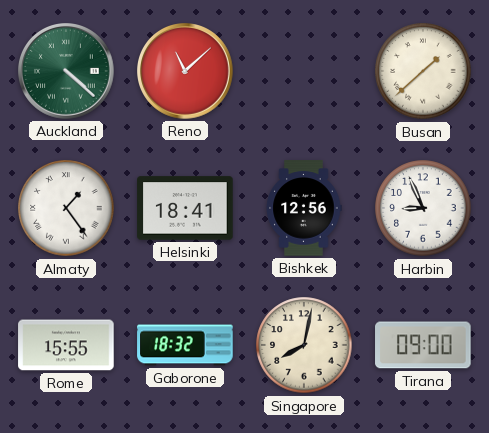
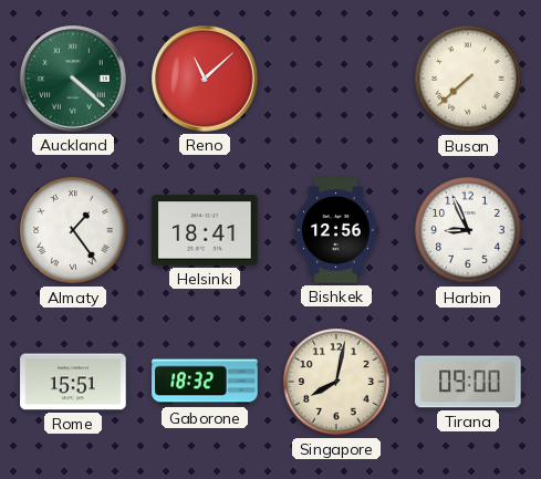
Busan: 1:38 -> 7:38
Rome: 15:55 -> 15:51
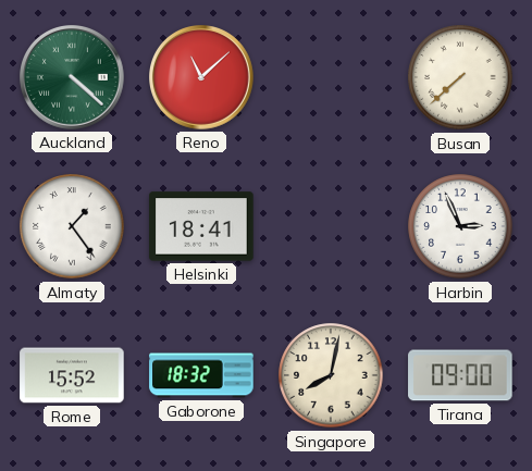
Bishkek: 12:56 -> none
Harbin: 8:56 -> 2:56
Rome: 15:51 -> 15:52
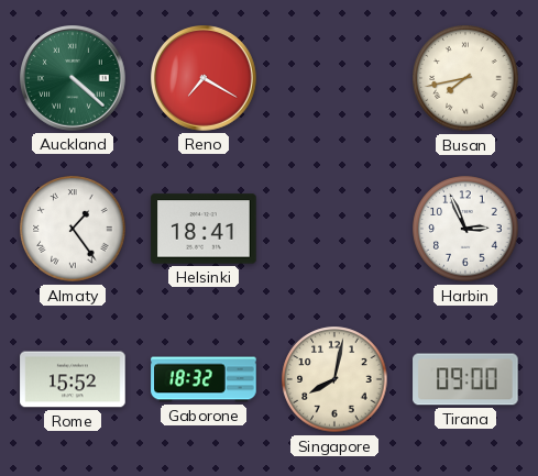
Reno: 11:08 -> 7:20
Busan: 7:38 -> 7:43
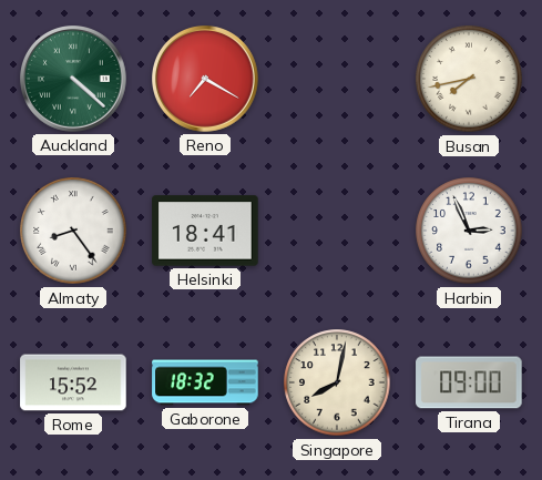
Almaty: 1:24 -> 8:24
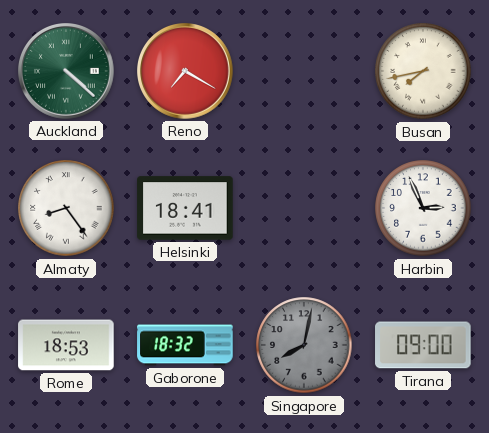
Rome: 15:52 -> 18:53
Singapore dial: cream -> grey
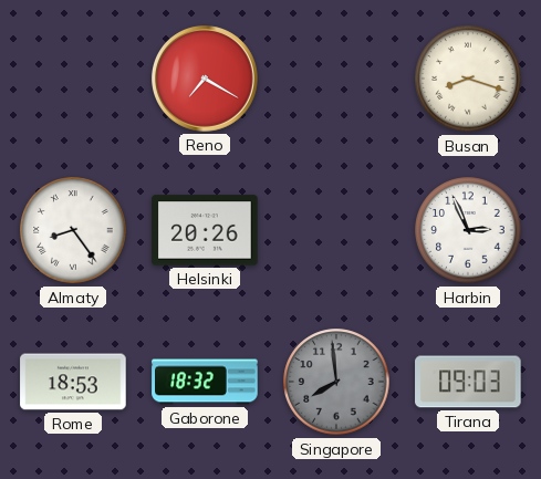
Auckland: 4:22 -> none
Busan: 7:43 -> 8:18
Helsinki: 18:41 -> 20:26
Singapore: 8:02 -> 7:59
Tirana: 09:00 -> 09:03
